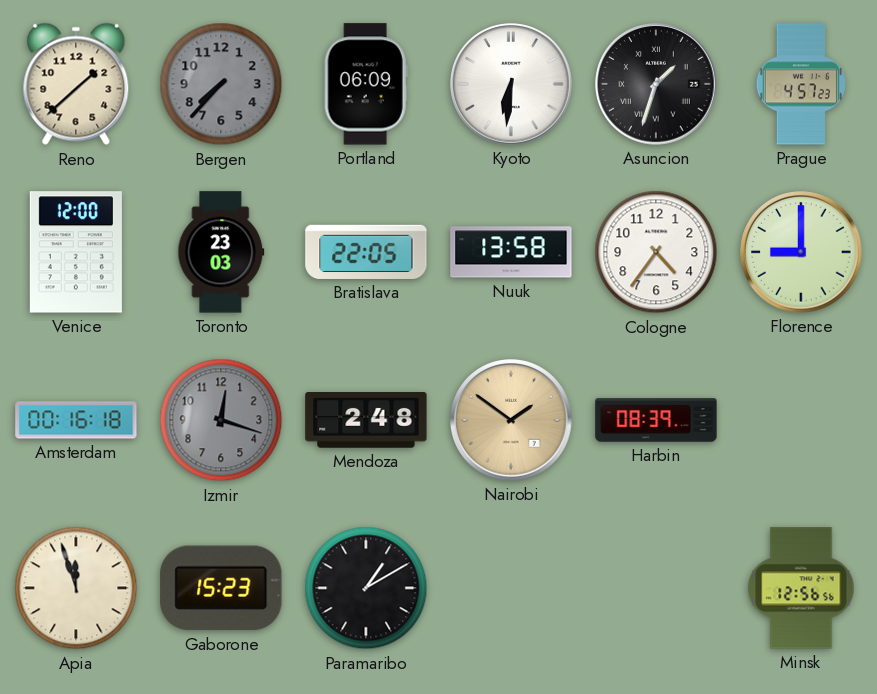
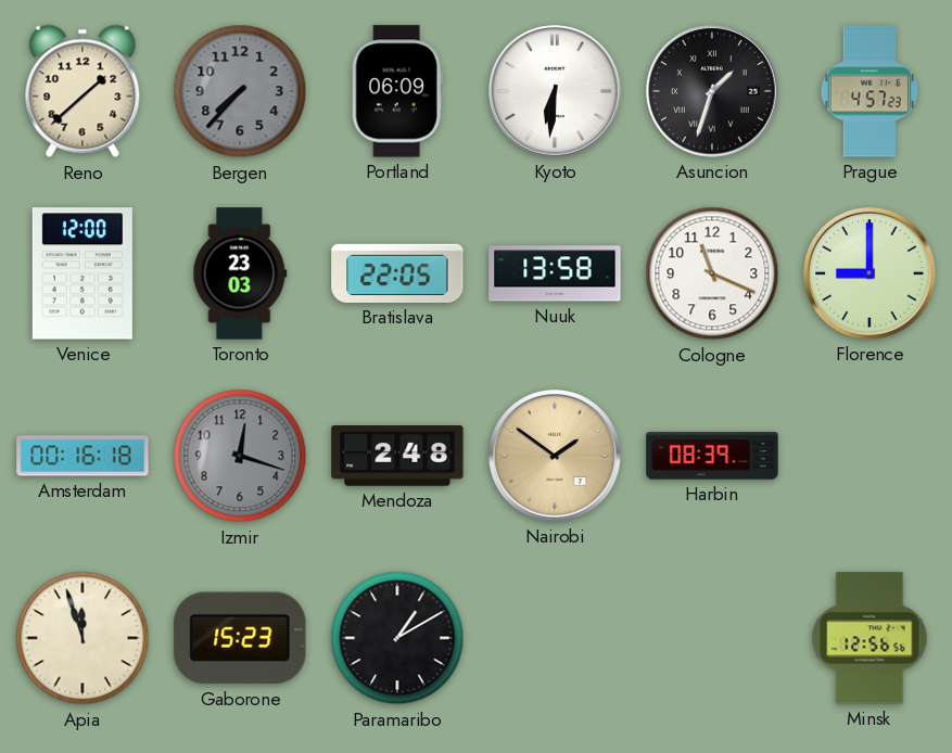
Cologne: 4:36 -> 11:19
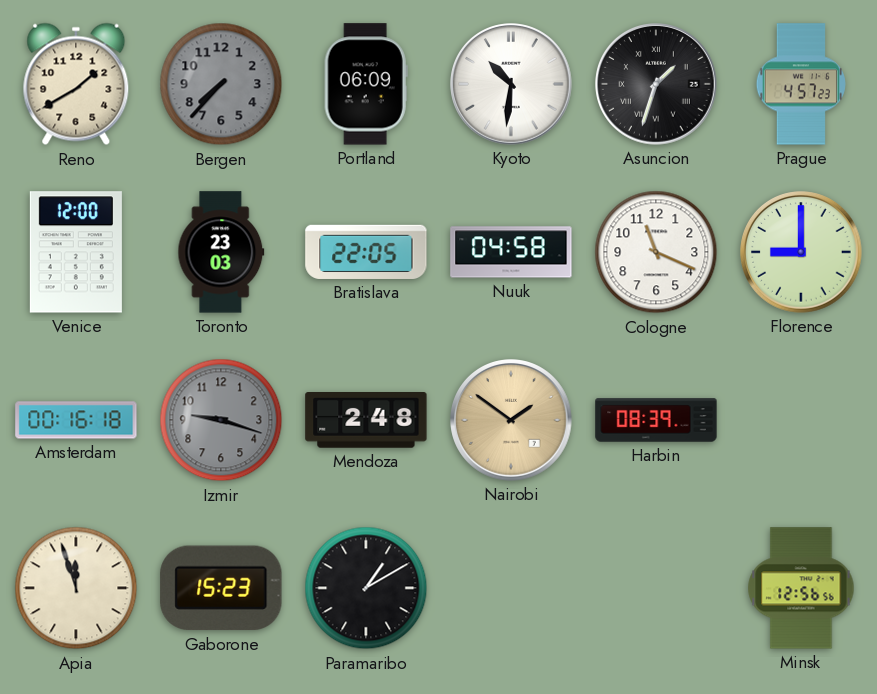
Reno: 1:38 -> 1:40
Kyoto: 6:31 -> 10:31
Nuuk: 13:58 -> 04:58
Izmir: 12:18 -> 9:18
